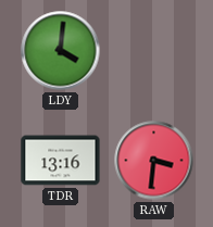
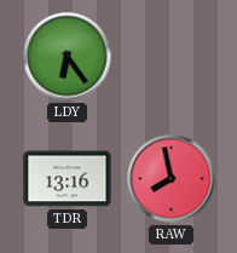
LDY: 4:01 -> 6:24
RAW: 3:31 -> 7:58
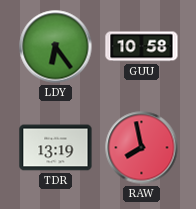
GUU: none -> 10:58
TDR: 13:16 -> 13:19
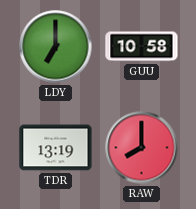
LDY: 6:24 -> 7:00
RAW: 7:58 -> 8:00
